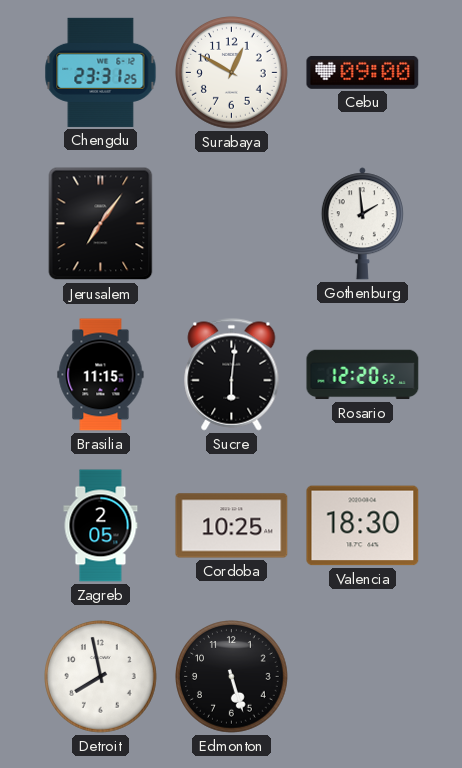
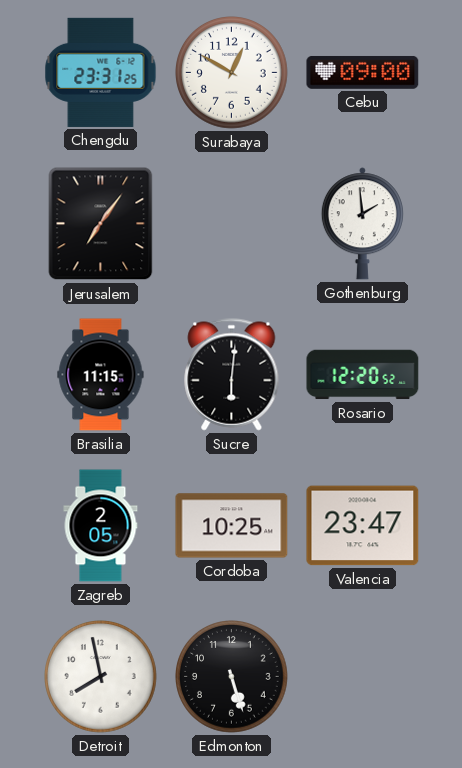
Valencia: 18:30 -> 23:47
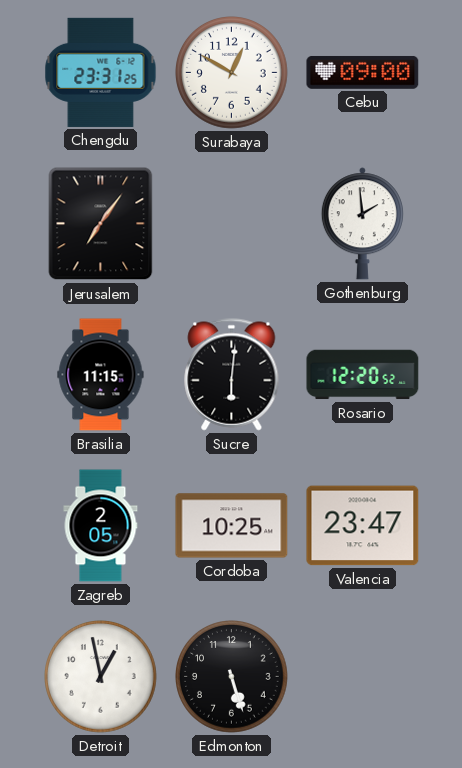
Detroit: 7:58 -> 12:58
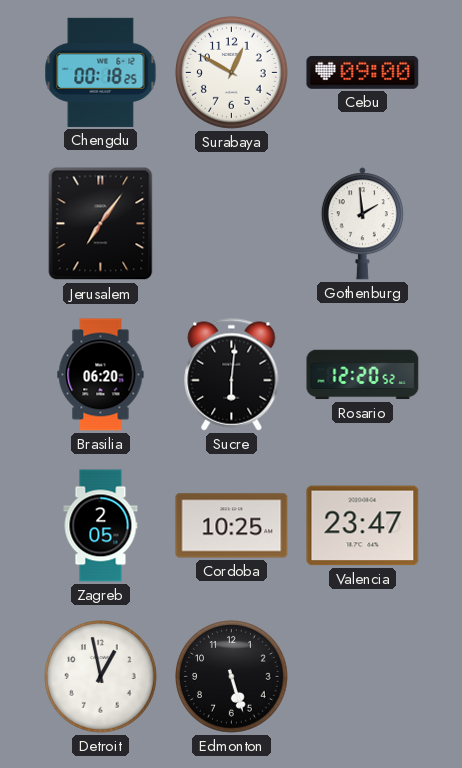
Chengdu: 23:31 -> 00:18
Brasilia: 11:15 -> 06:20
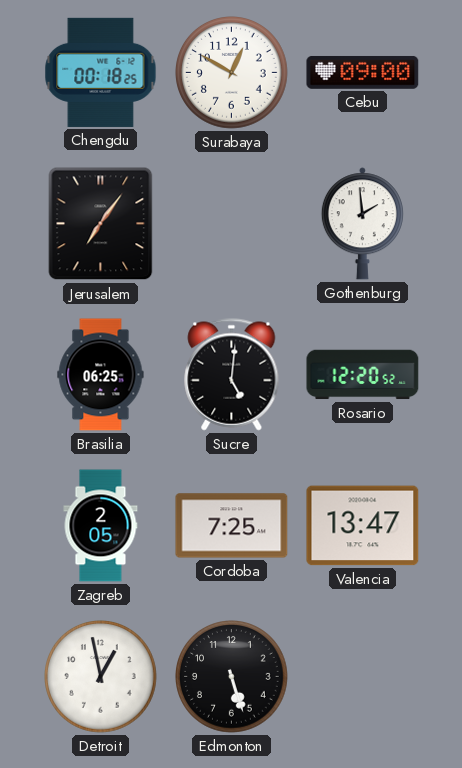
Brasilia: 06:20 -> 06:25
Sucre: 6:01 -> 5:01
Cordoba: 10:25 -> 7:25
Valencia: 23:47 -> 13:47
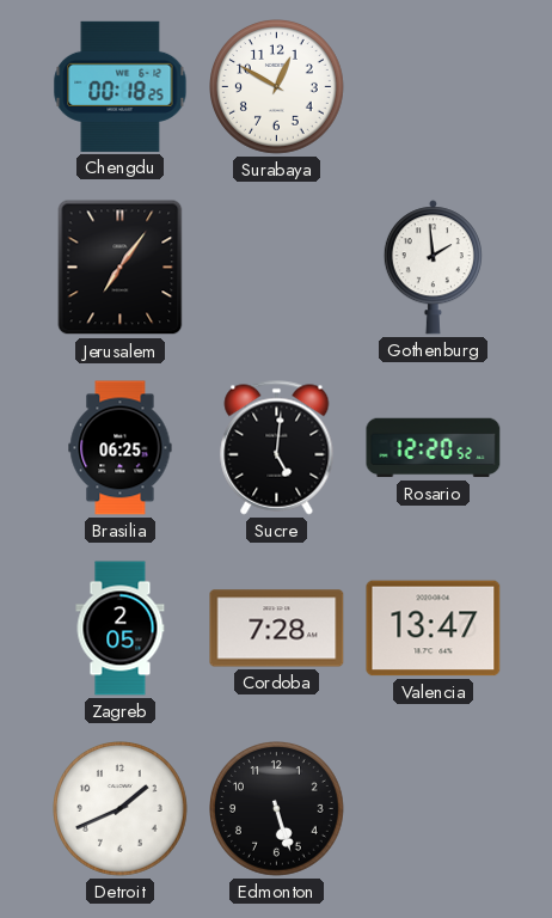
Cebu: 09:00 -> none
Cordoba: 7:25 -> 7:28
Detroit: 12:58 -> 1:41
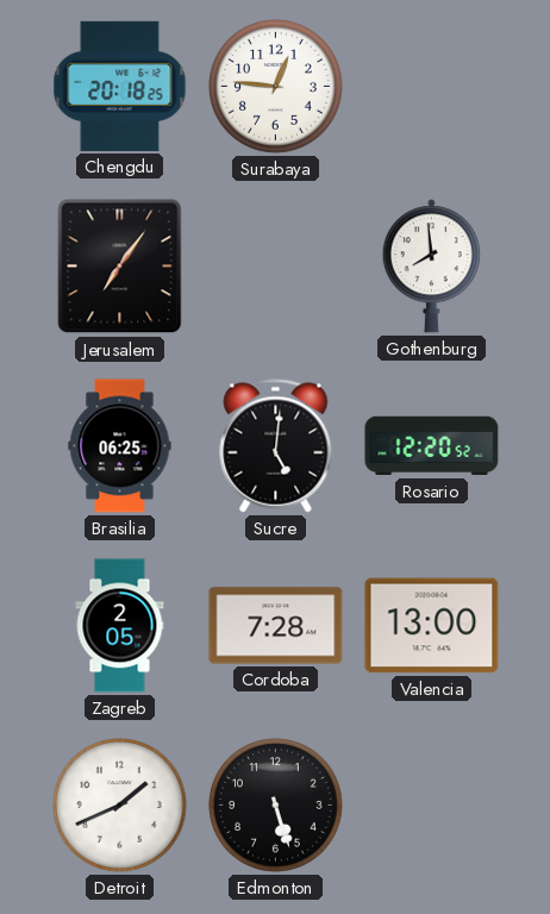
Chengdu: 00:18 -> 20:18
Surabaya: 12:50 -> 12:46
Gothenburg: 1:59 -> 7:59
Valencia: 13:47 -> 13:00
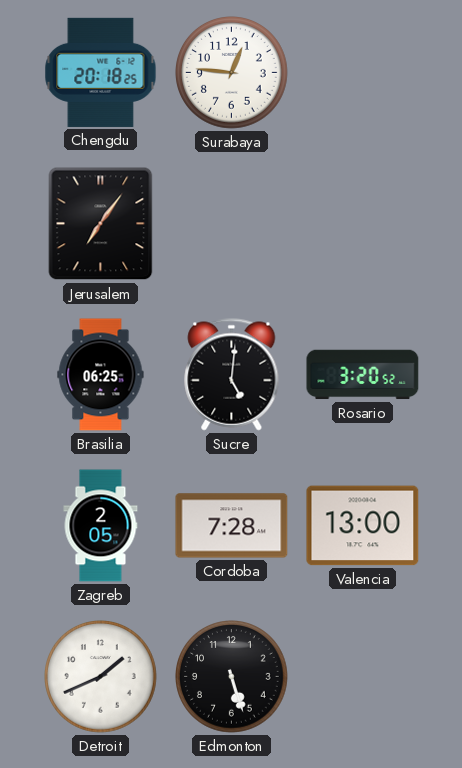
Gothenburg: 7:59 -> none
Rosario: 12:20 -> 3:20
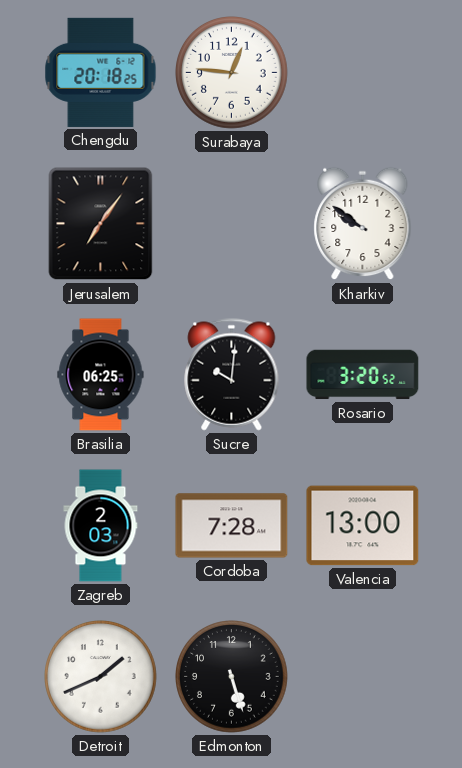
Kharkiv: none -> 9:51
Sucre: 5:01 -> 10:01
Zagreb: 2:05 -> 2:03
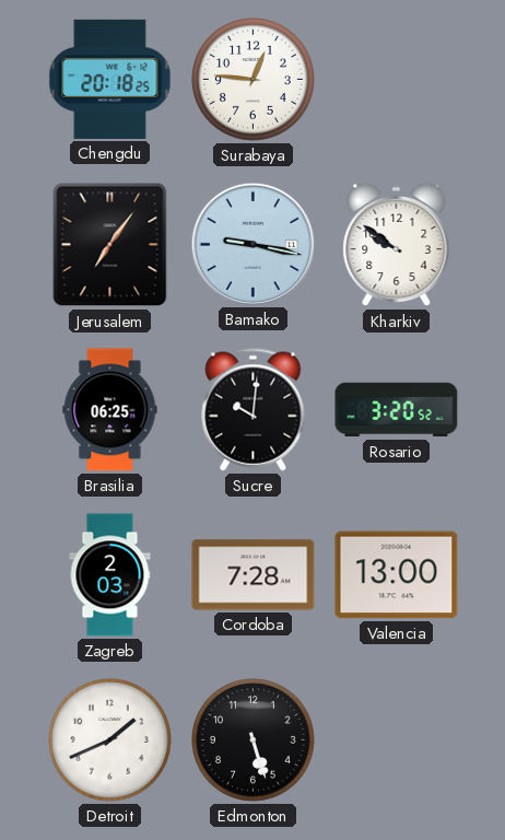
Bamako: none -> 9:17
